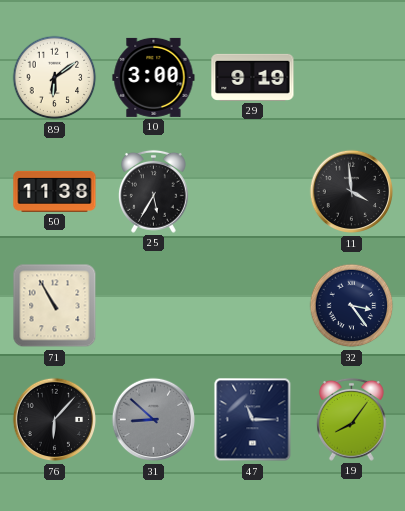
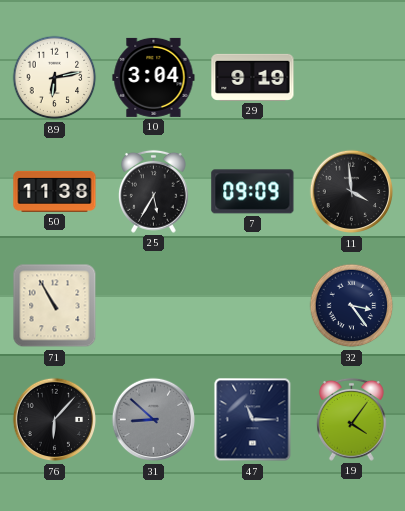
89: 6:09 -> 6:13
10: 3:00 -> 3:04
7: none -> 09:09
19: 8:06 -> 4:06
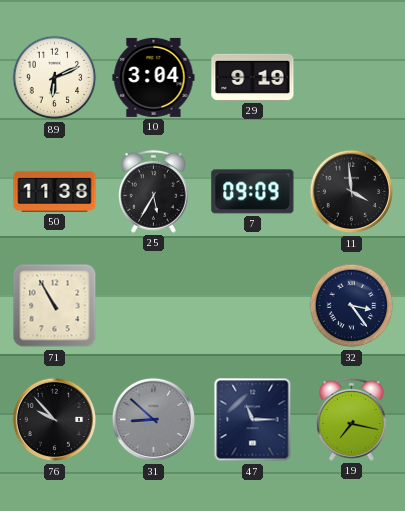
89: 6:13 -> 6:11
76: 6:07 -> 9:53
19: 4:06 -> 7:17
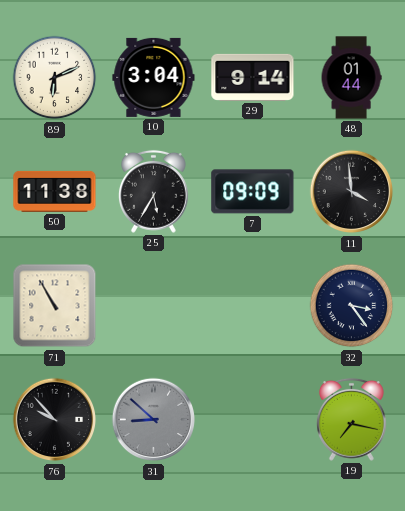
29: 9:19 -> 9:14
48: none -> 01:44
47: 11:15 -> none
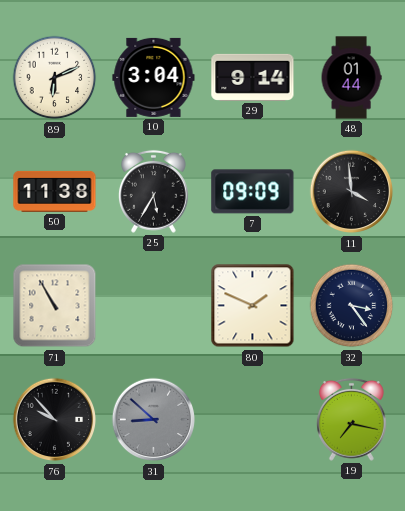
80: none -> 1:49
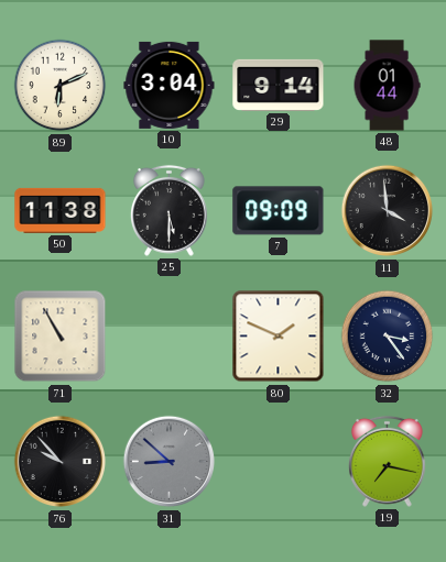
25: 5:35 -> 5:30
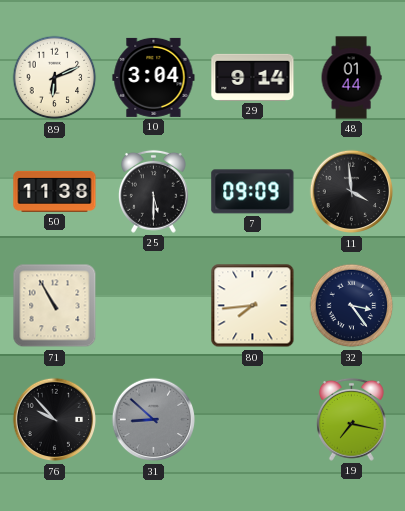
80: 1:49 -> 7:44
